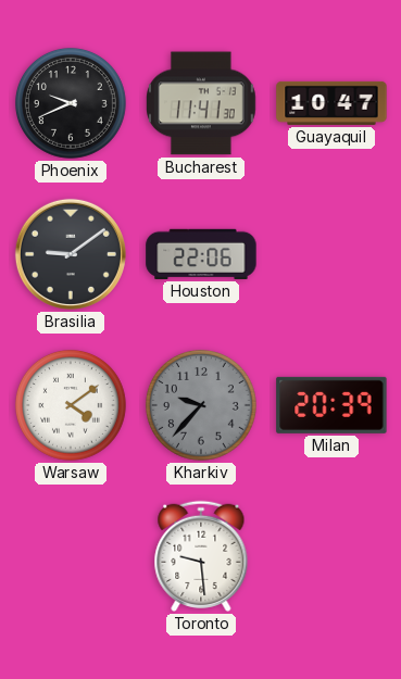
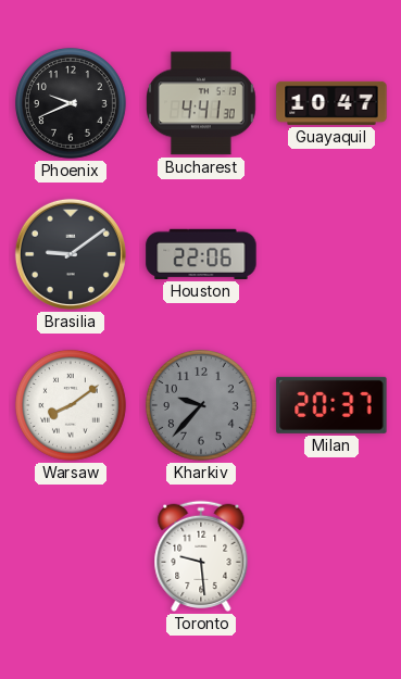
Bucharest: 11:41 -> 4:41
Warsaw: 4:09 -> 8:09
Milan: 20:39 -> 20:37
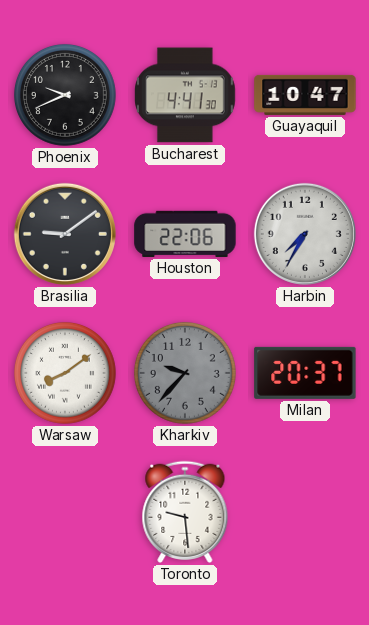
Harbin: none -> 7:35
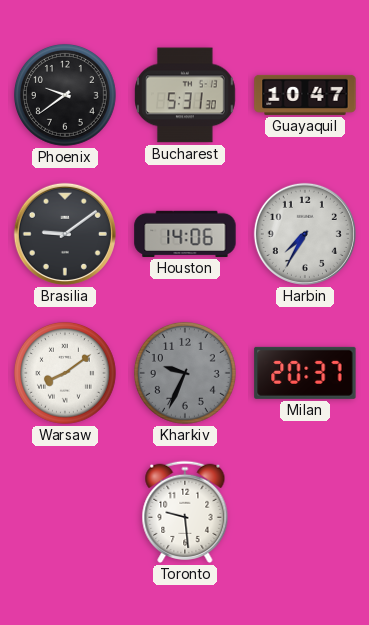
Phoenix: 9:41 -> 9:39
Bucharest: 4:41 -> 5:31
Houston: 22:06 -> 14:06
Kharkiv: 9:37 -> 9:34
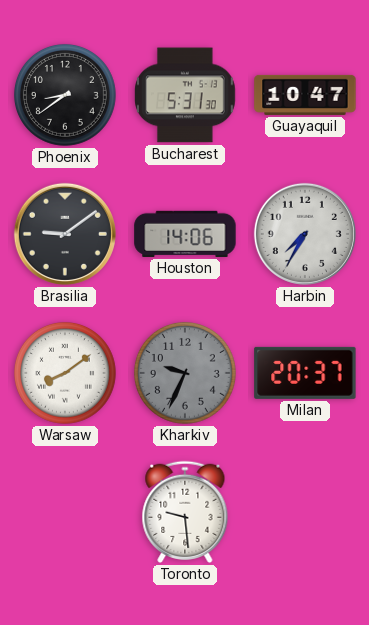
Phoenix: 9:39 -> 8:39
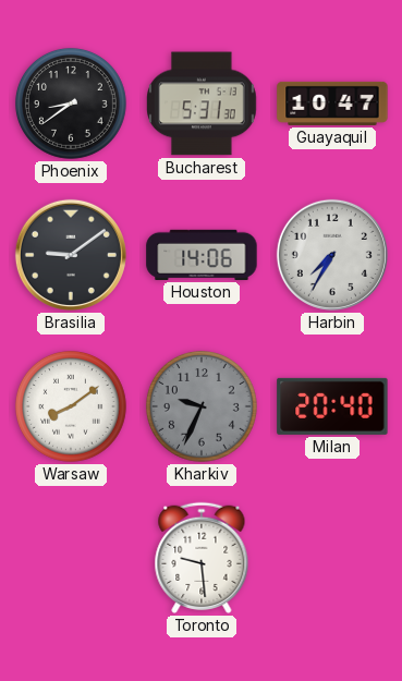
Milan: 20:37 -> 20:40
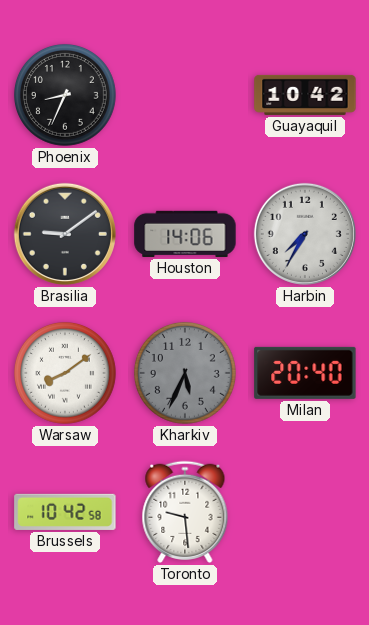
Phoenix: 8:39 -> 8:34
Bucharest: 5:31 -> none
Guayaquil: 10:47 -> 10:42
Kharkiv: 9:34 -> 5:34
Brussels: none -> 10:42
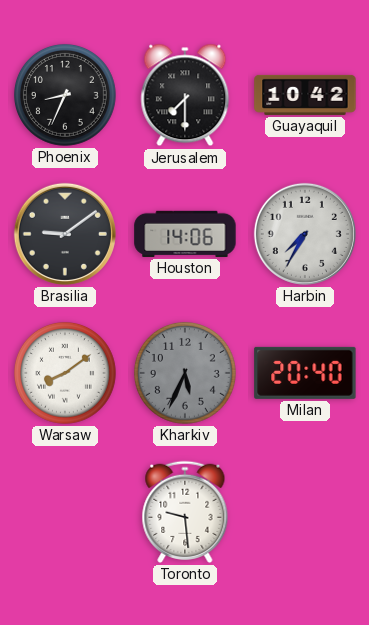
Jerusalem: none -> 7:30
Brussels: 10:42 -> none
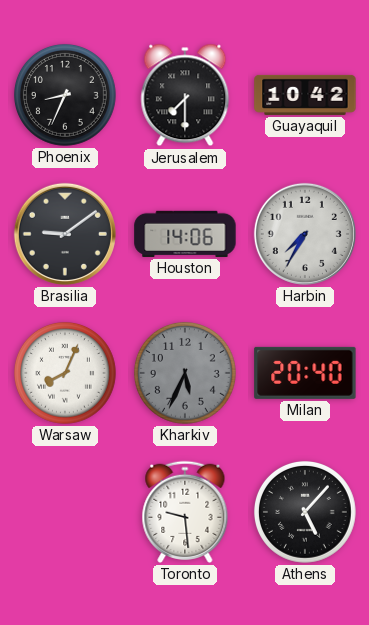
Warsaw: 8:09 -> 8:04
Athens: none -> 5:07
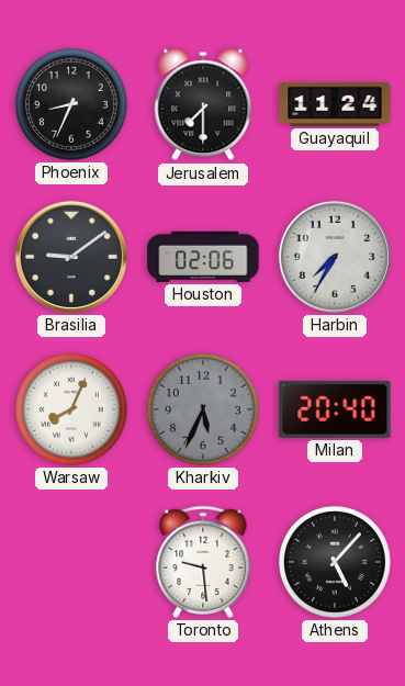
Guayaquil: 10:42 -> 11:24
Houston: 14:06 -> 02:06
